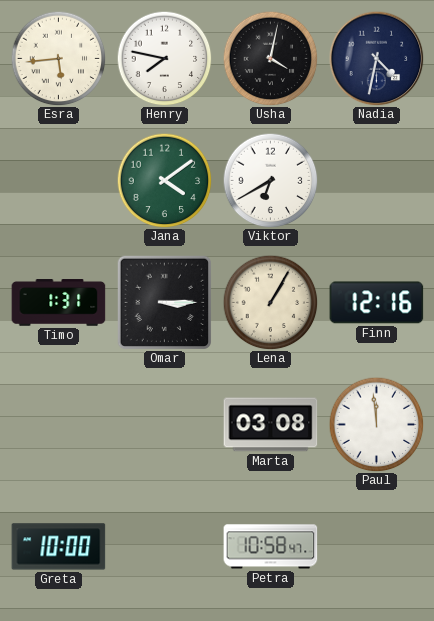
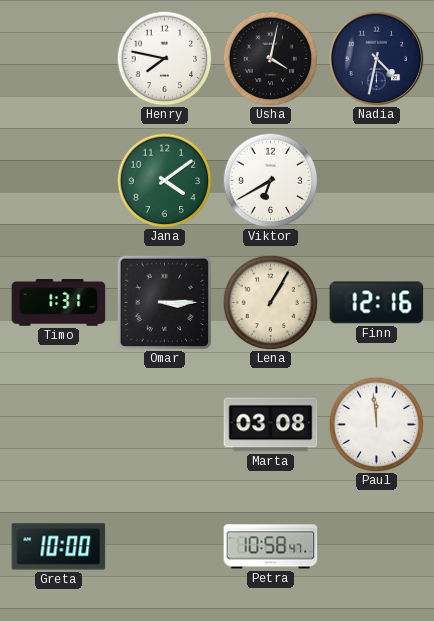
Esra: 5:44 -> none
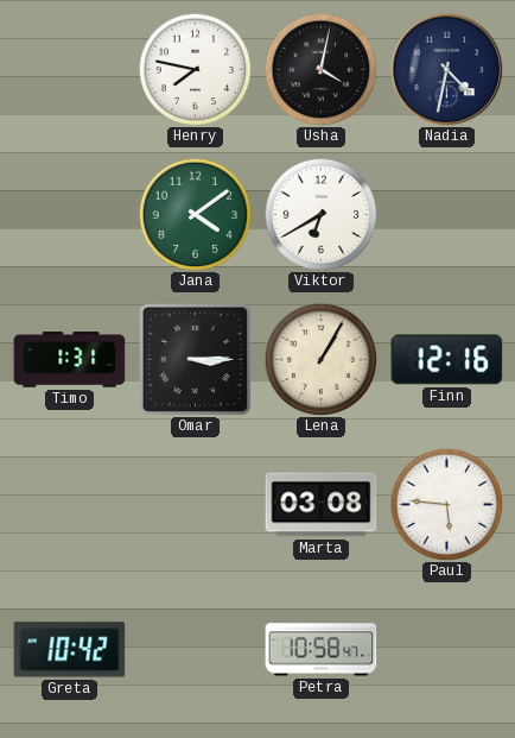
Paul: 11:59 -> 5:46
Greta: 10:00 -> 10:42
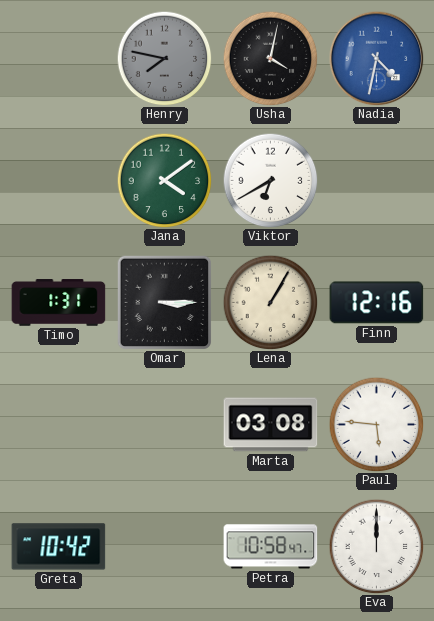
Henry dial: white -> grey
Nadia dial: navy -> blue
Eva: none -> 12:00
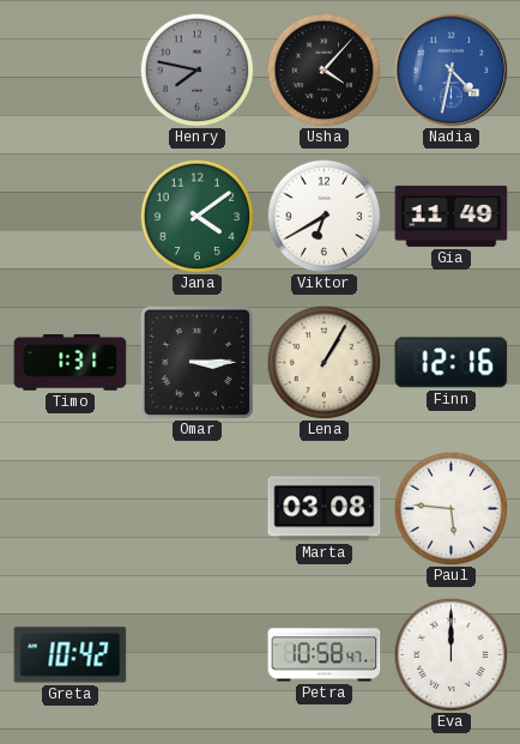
Usha: 4:02 -> 4:07
Gia: none -> 11:49
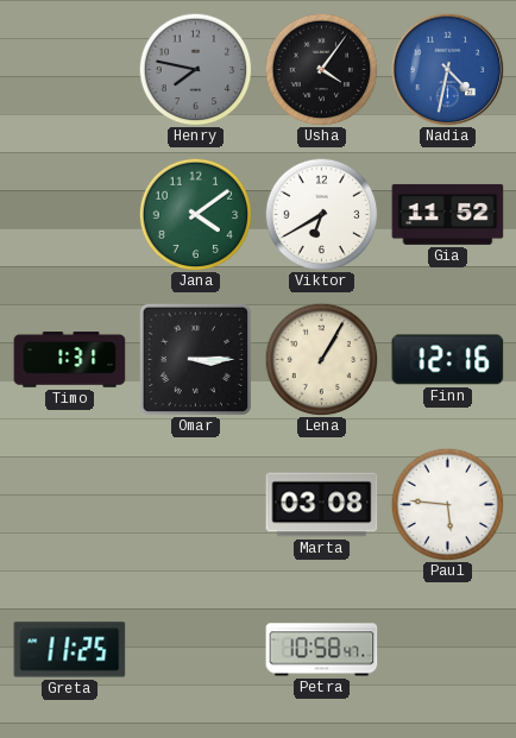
Usha: 4:07 -> 4:06
Gia: 11:49 -> 11:52
Greta: 10:42 -> 11:25
Eva: 12:00 -> none
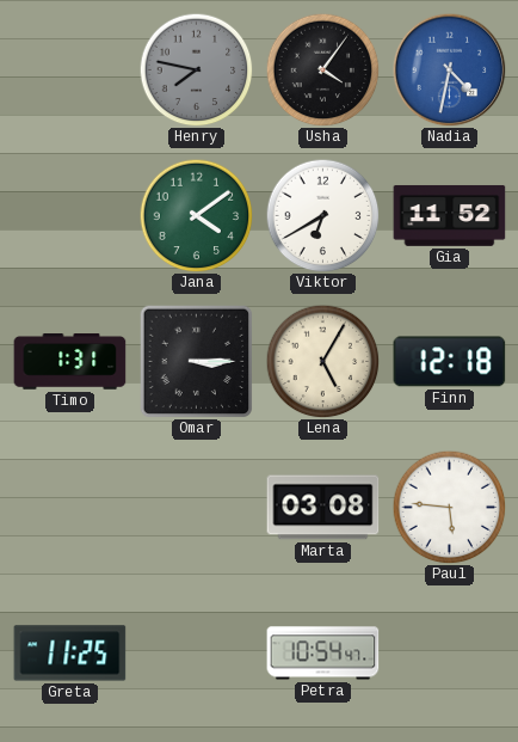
Lena: 1:05 -> 5:05
Finn: 12:16 -> 12:18
Petra: 10:58 -> 10:54
